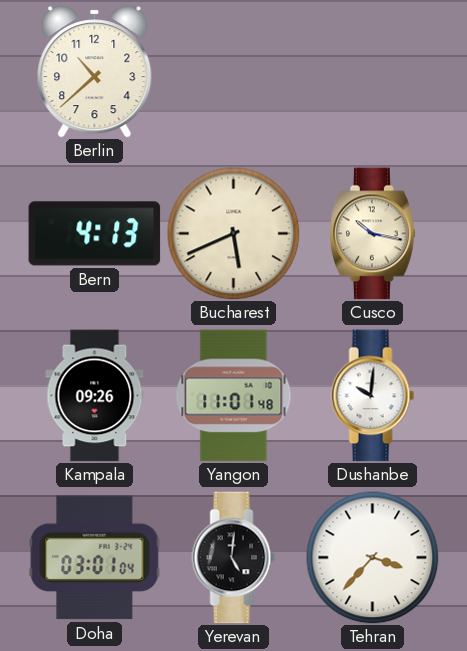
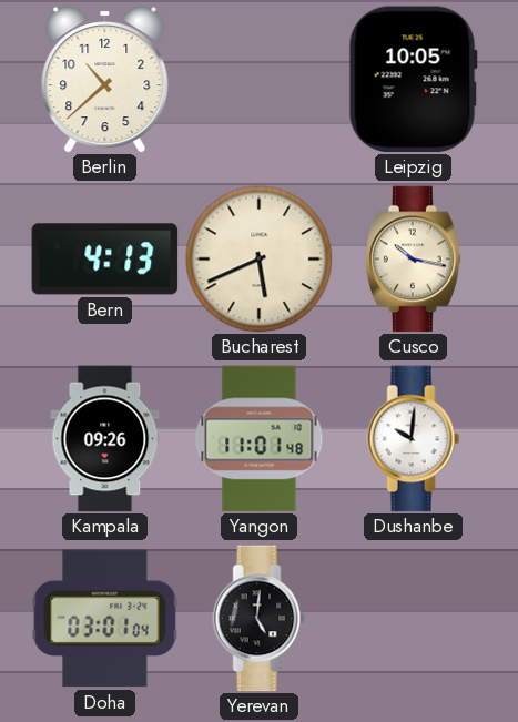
Leipzig: none -> 10:05
Tehran: 3:37 -> none
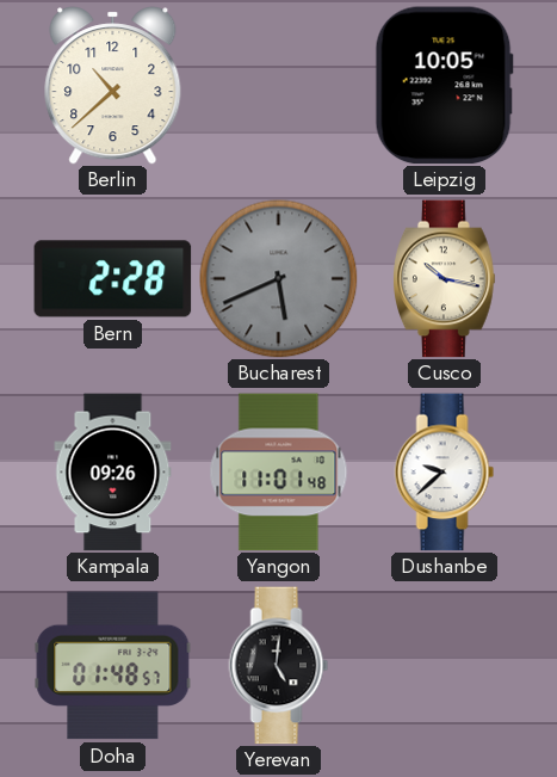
Bern: 4:13 -> 2:28
Bucharest dial: cream -> grey
Dushanbe: 10:01 -> 9:38
Doha: 03:01 -> 01:48
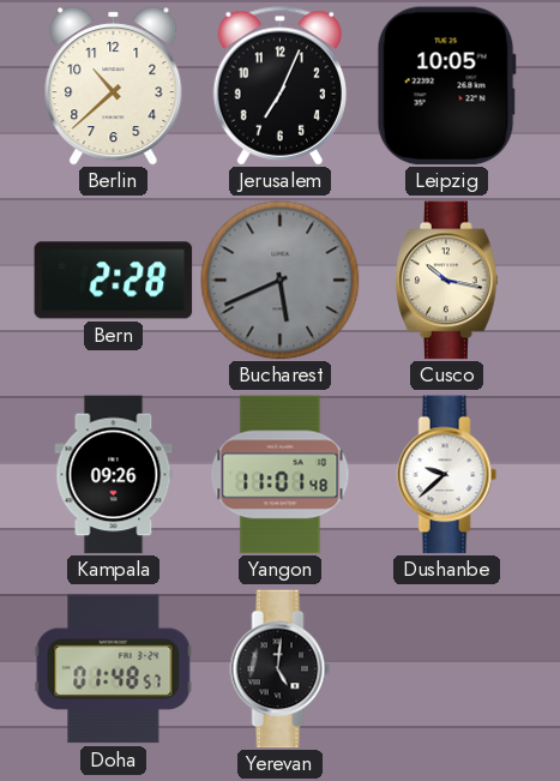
Jerusalem: none -> 7:04
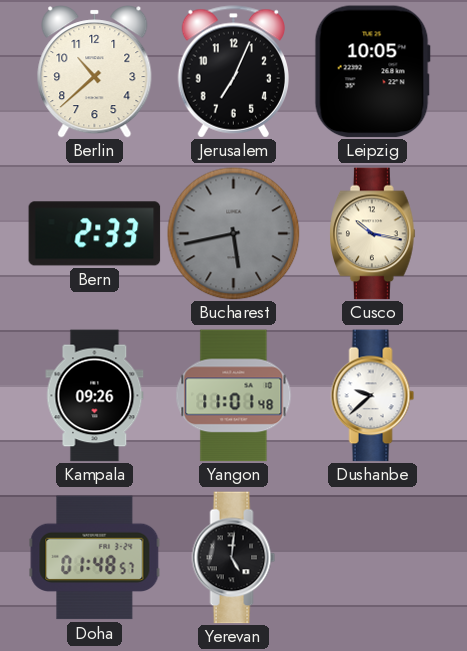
Bern: 2:28 -> 2:33
Bucharest: 5:41 -> 5:43
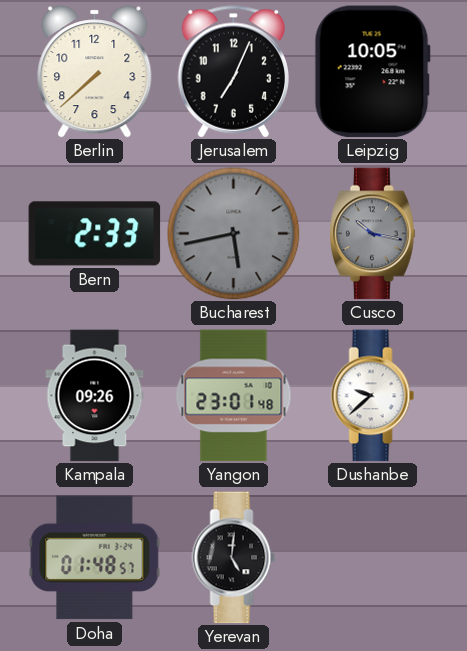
Berlin: 10:38 -> 7:38
Cusco dial: cream -> grey
Yangon: 11:01 -> 23:01
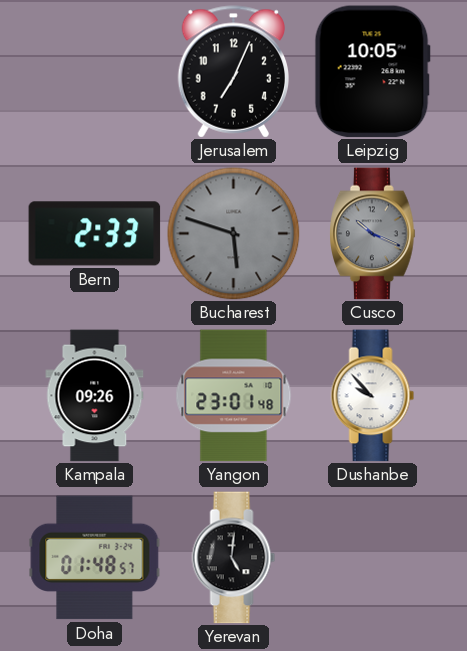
Berlin: 7:38 -> none
Bucharest: 5:43 -> 5:48
Cusco: 10:17 -> 10:19
Dushanbe: 9:38 -> 9:53
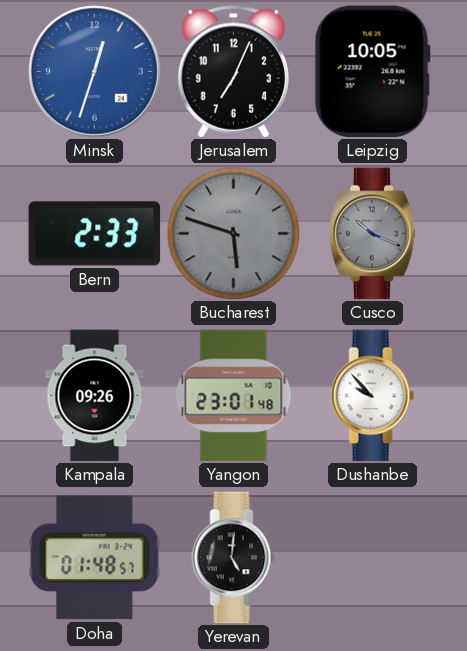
Minsk: none -> 12:33
